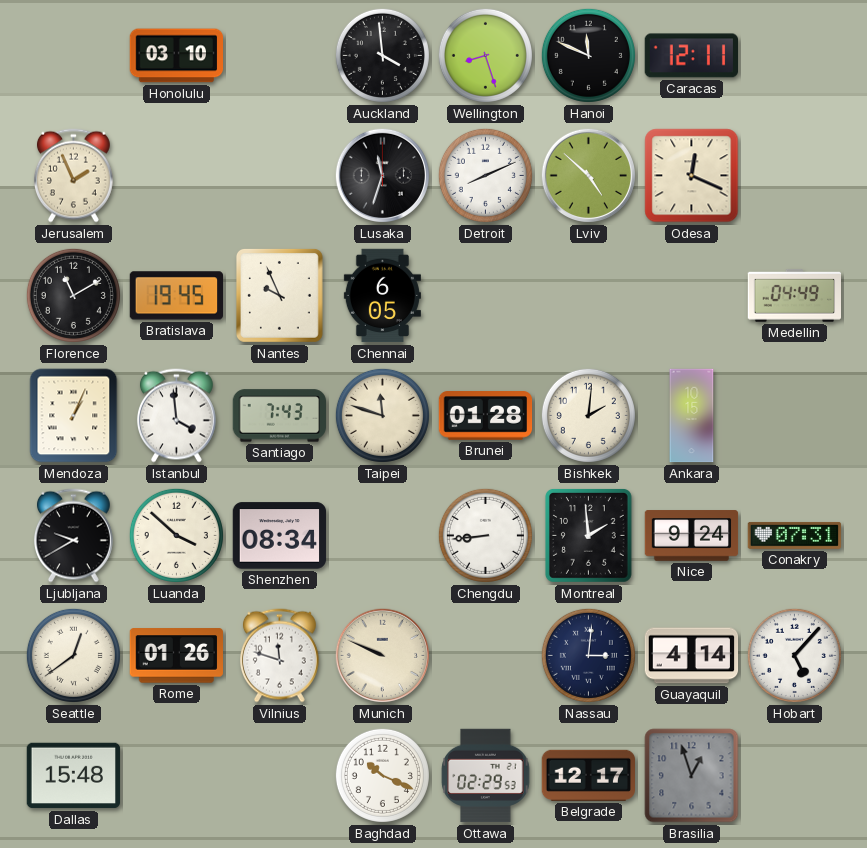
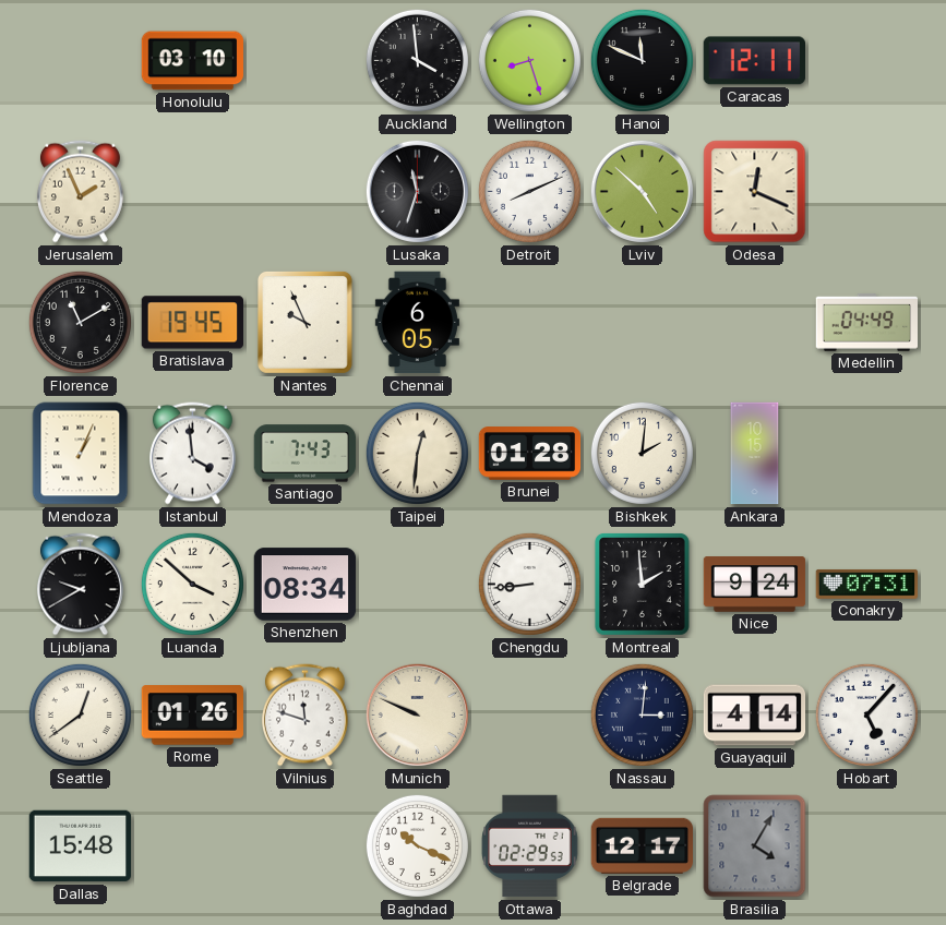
Taipei: 11:48 -> 12:31
Brasilia: 12:57 -> 4:05
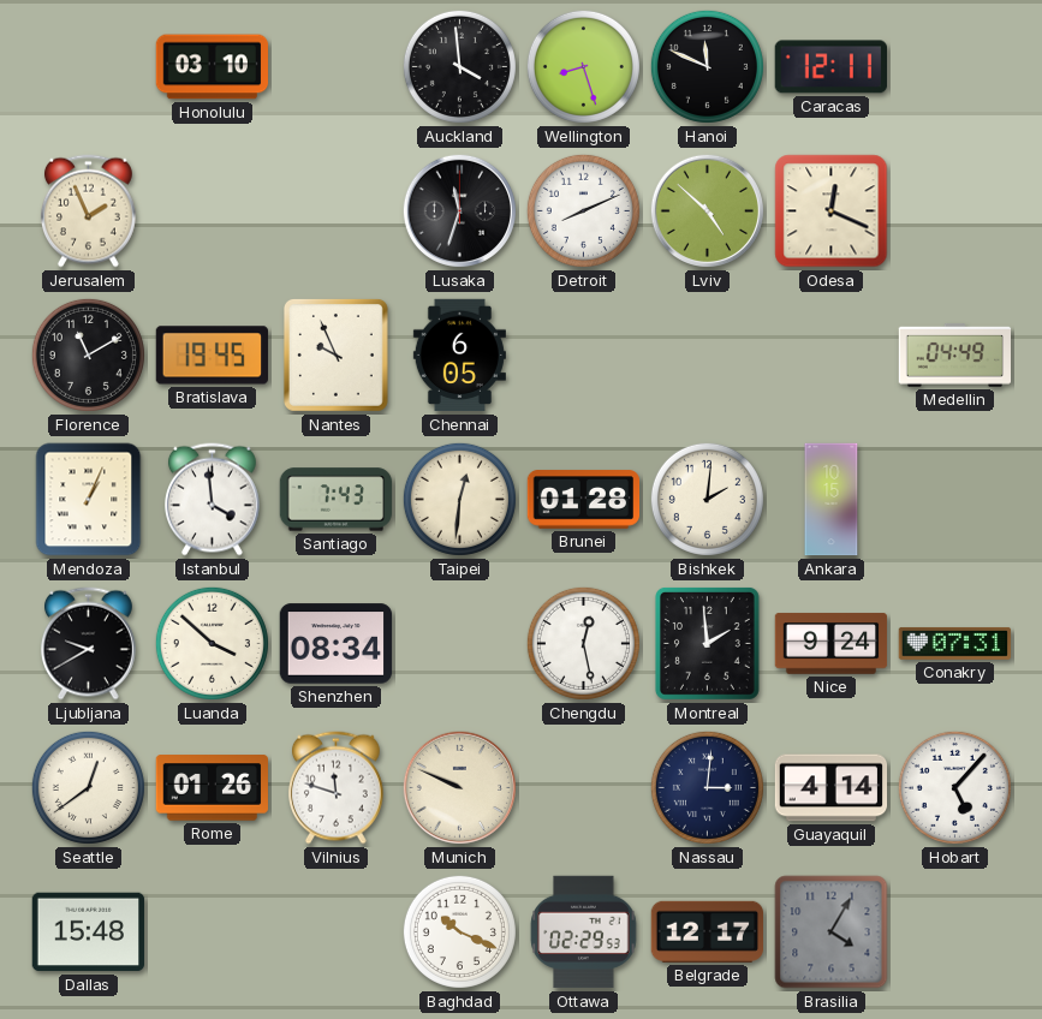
Chengdu: 8:44 -> 12:28
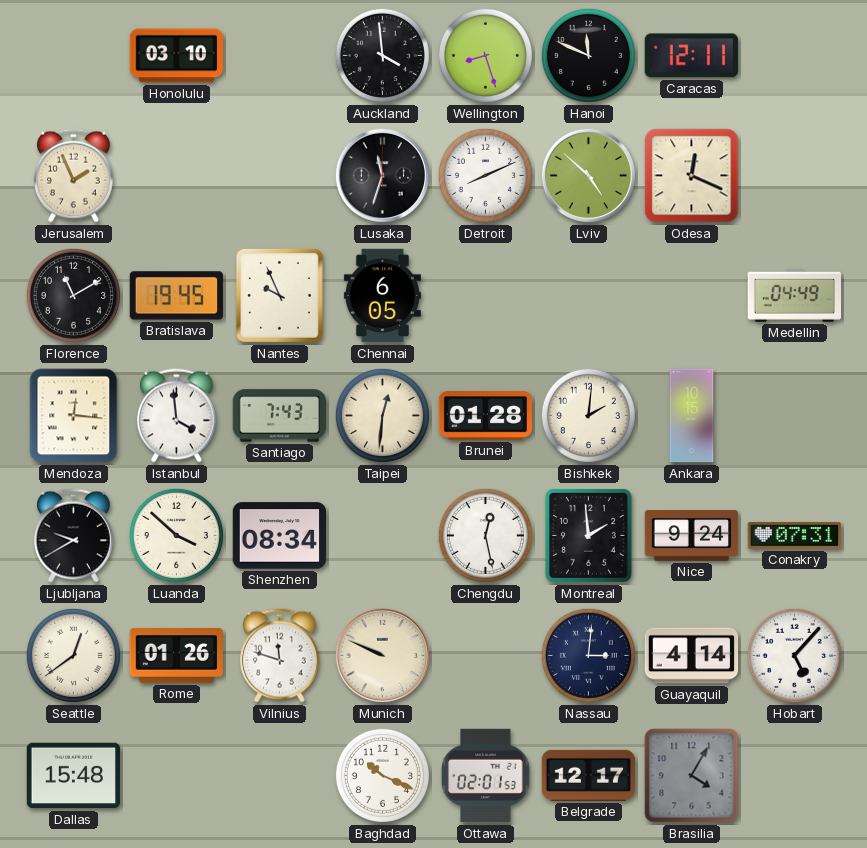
Mendoza: 1:04 -> 12:16
Ottawa: 02:29 -> 02:01
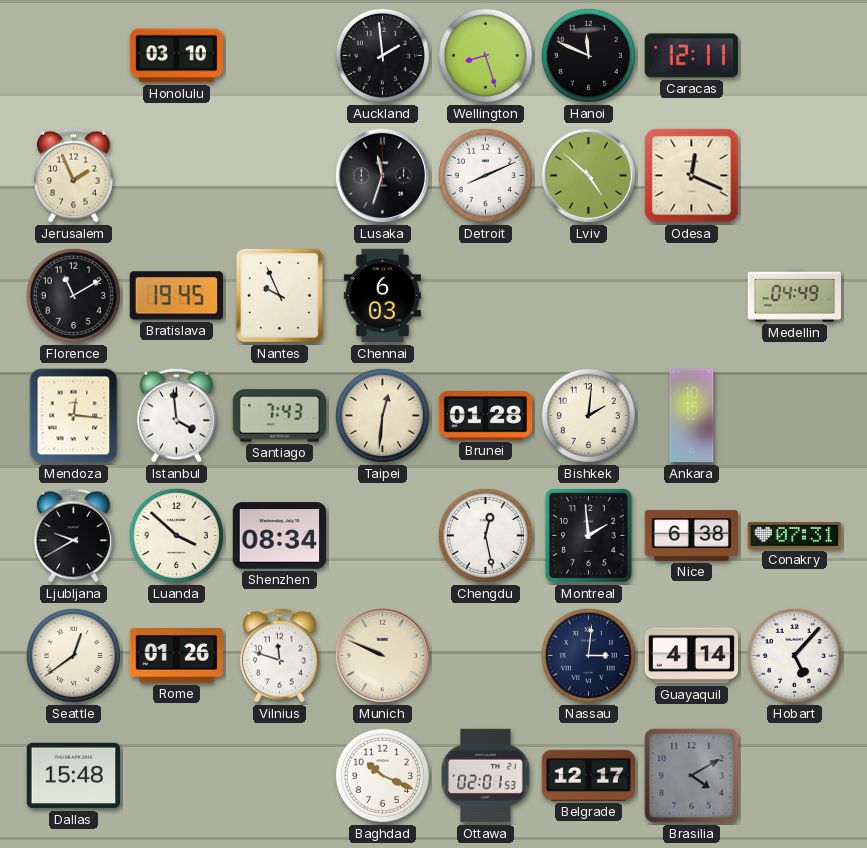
Auckland: 3:59 -> 1:59
Chennai: 6:05 -> 6:03
Nice: 9:24 -> 6:38
Brasilia: 4:05 -> 4:10
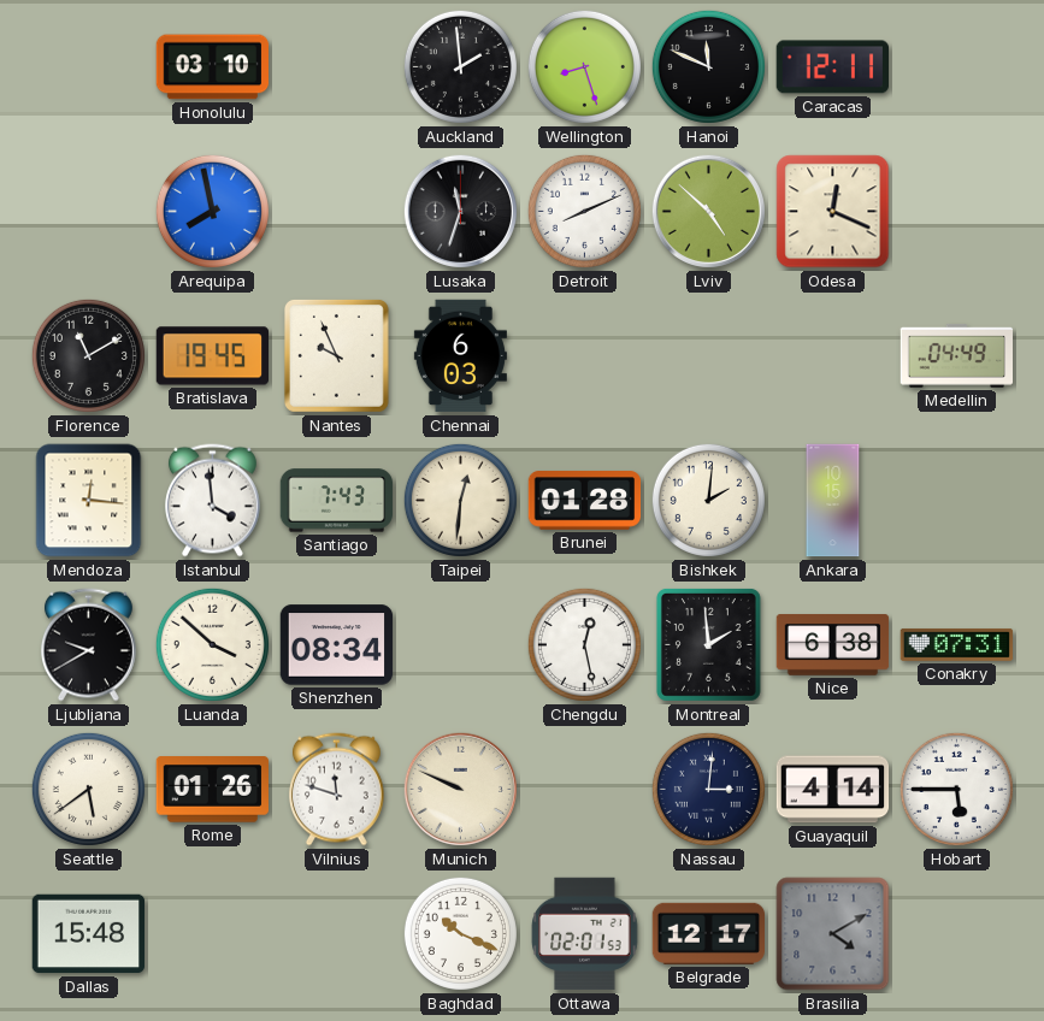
Jerusalem: 1:56 -> none
Arequipa: none -> 7:58
Seattle: 12:39 -> 5:39
Hobart: 5:07 -> 5:45
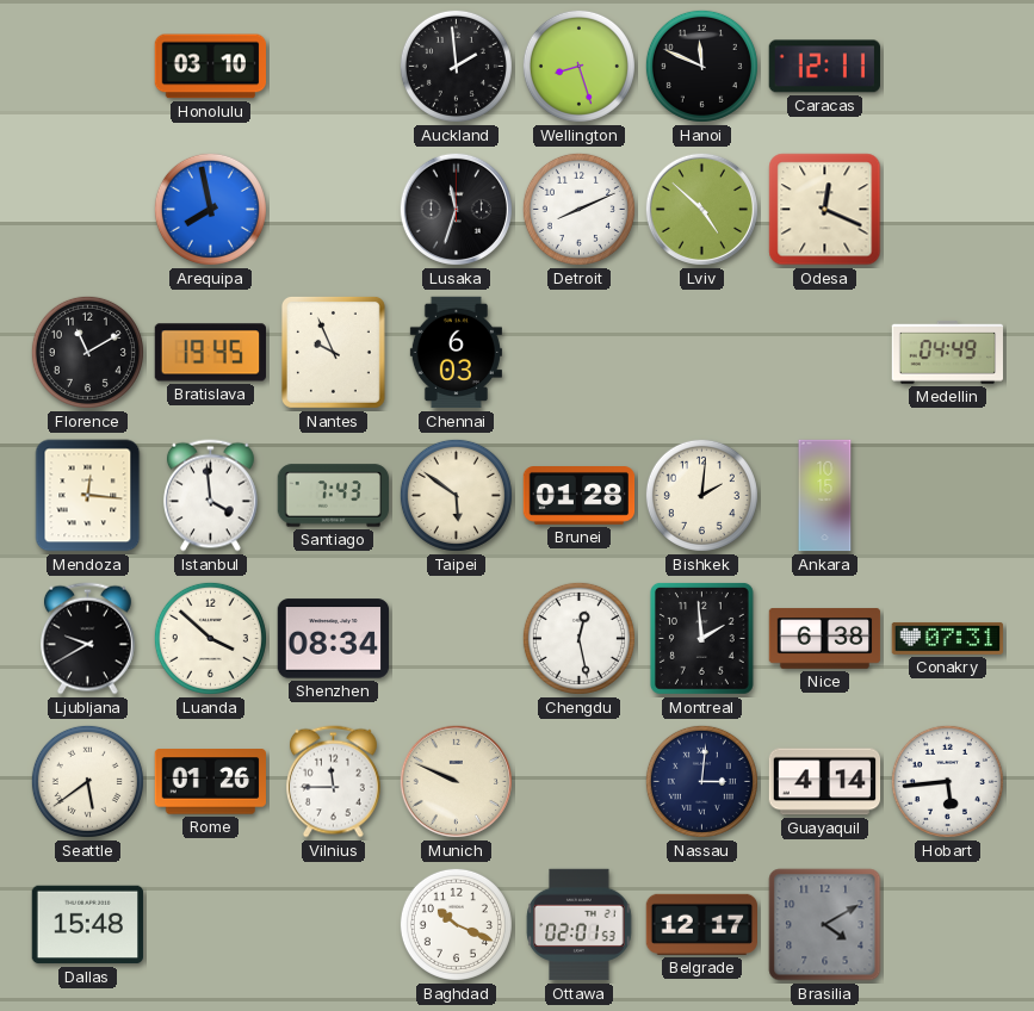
Taipei: 12:31 -> 5:51
Vilnius: 11:48 -> 11:45
Hobart: 5:45 -> 5:44
